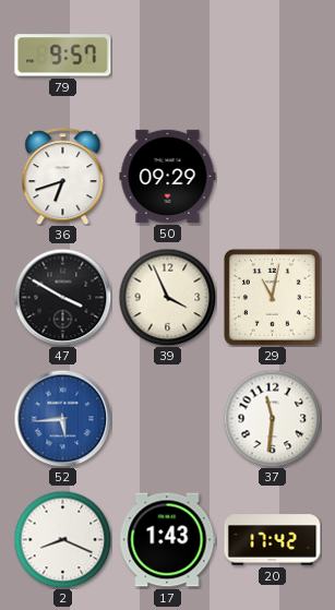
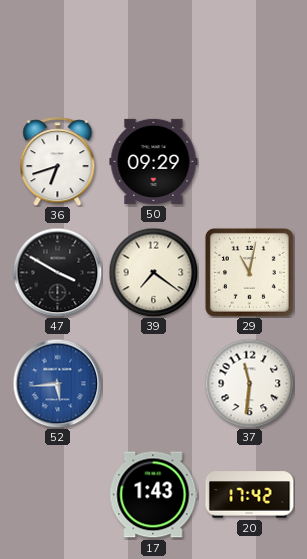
79: 9:57 -> none
39: 3:56 -> 7:21
2: 8:19 -> none
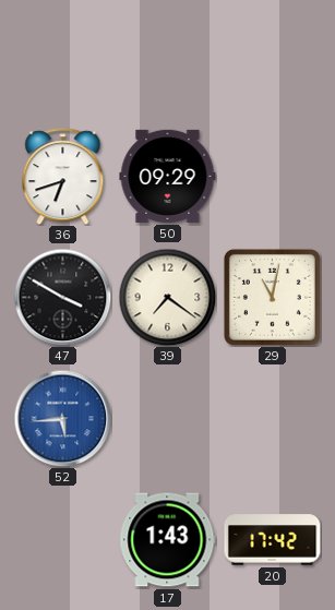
37: 11:31 -> none
